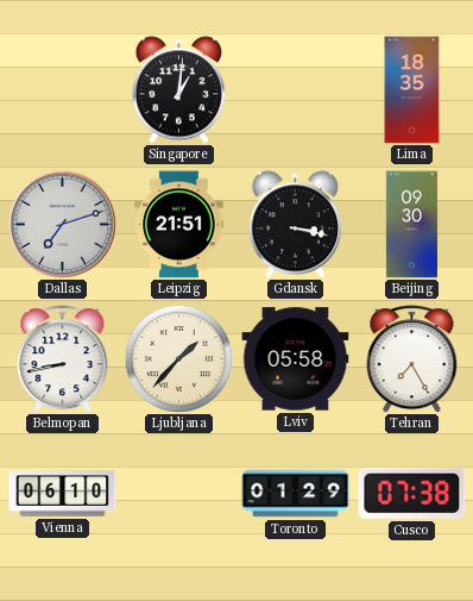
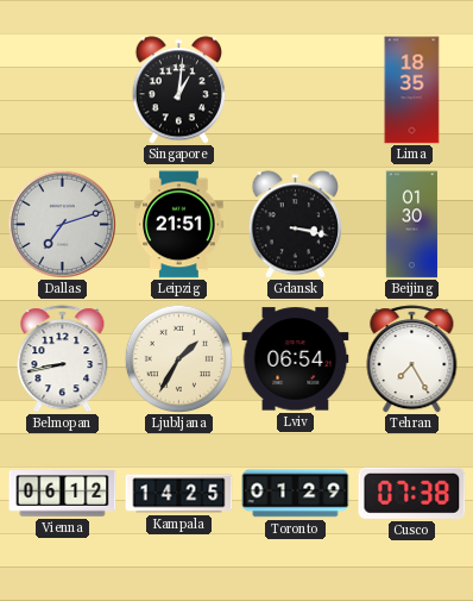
Beijing: 09:30 -> 01:30
Ljubljana: 1:37 -> 1:35
Lviv: 05:58 -> 06:54
Vienna: 06:10 -> 06:12
Kampala: none -> 14:25
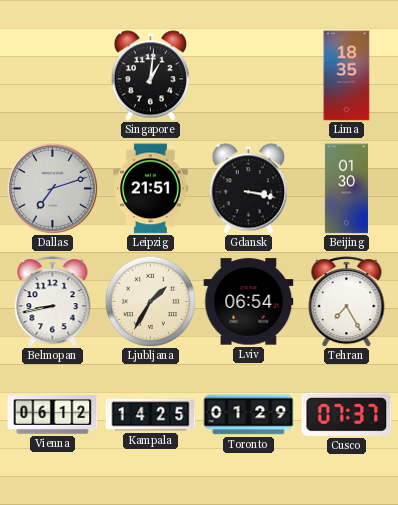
Cusco: 07:38 -> 07:37
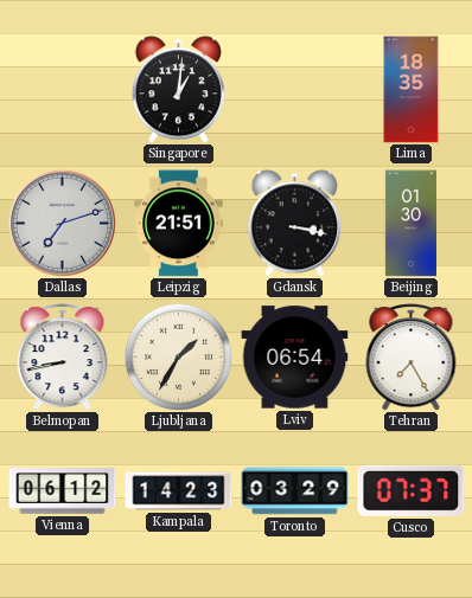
Kampala: 14:25 -> 14:23
Toronto: 01:29 -> 03:29
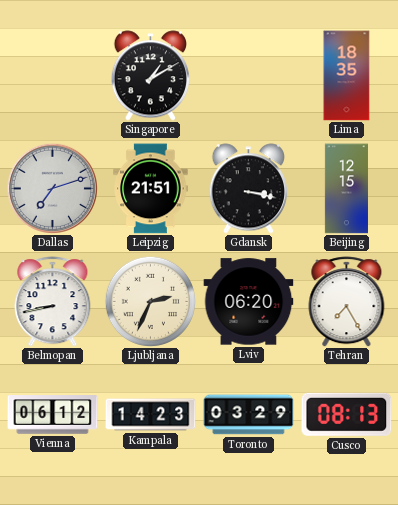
Singapore: 1:01 -> 1:10
Beijing: 01:30 -> 12:15
Ljubljana: 1:35 -> 2:34
Lviv: 06:54 -> 06:20
Cusco: 07:37 -> 08:13
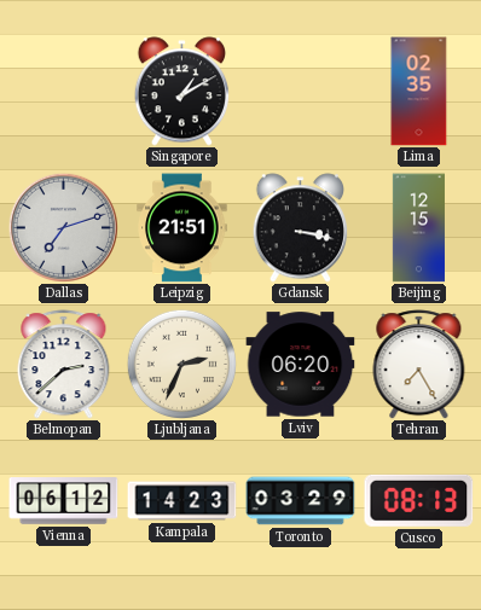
Lima: 18:35 -> 02:35
Belmopan: 8:43 -> 2:38
